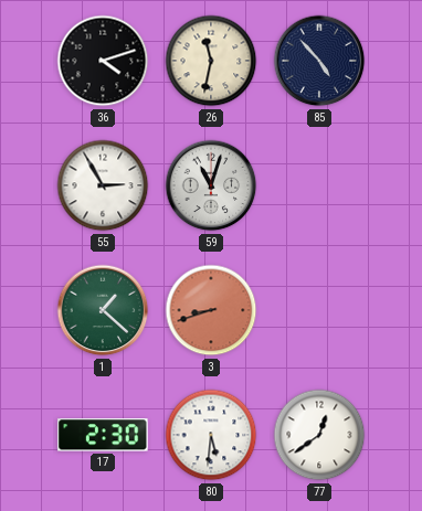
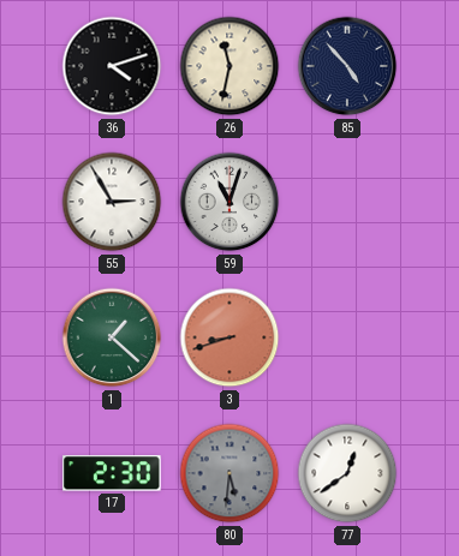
80 dial: white -> grey
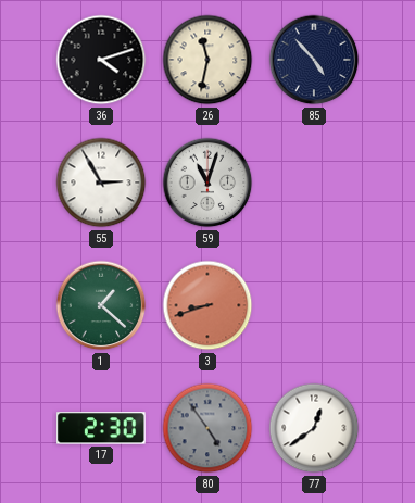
80: 5:31 -> 4:54
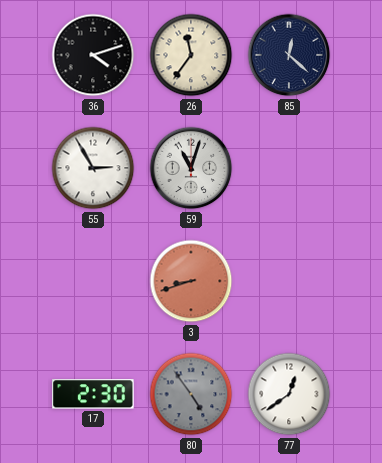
26: 11:32 -> 11:36
85: 4:53 -> 12:22
1: 1:22 -> none
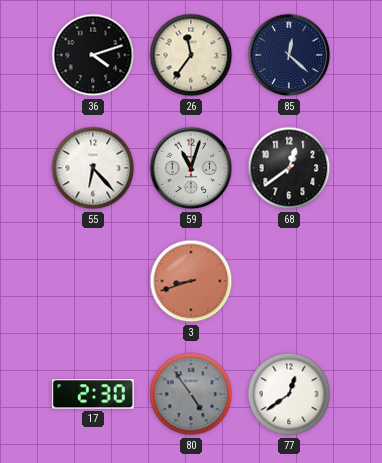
55: 2:55 -> 6:23
68: none -> 12:39
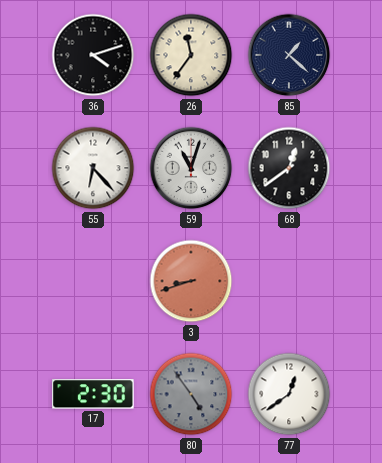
85: 12:22 -> 1:22
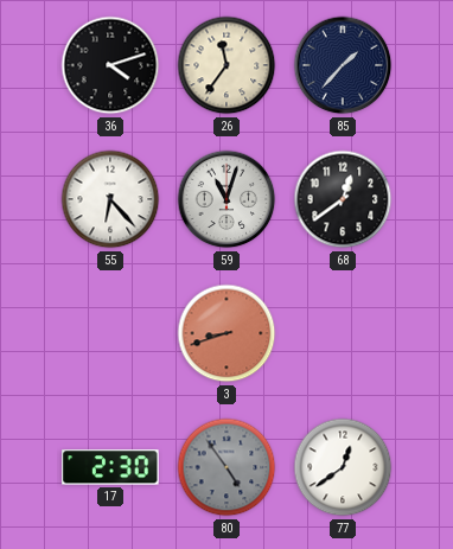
85: 1:22 -> 1:37
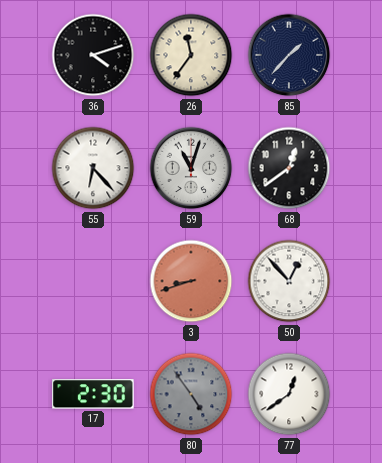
50: none -> 12:53
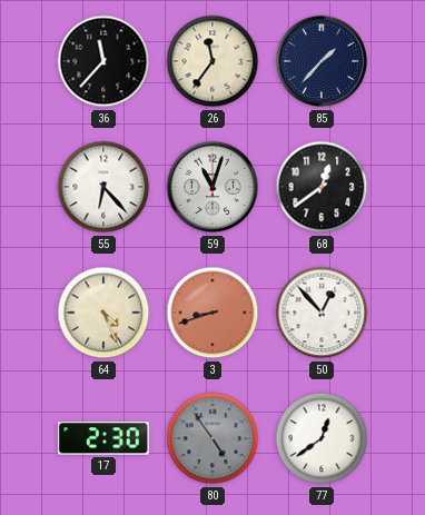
36: 4:12 -> 11:37
64: none -> 4:26
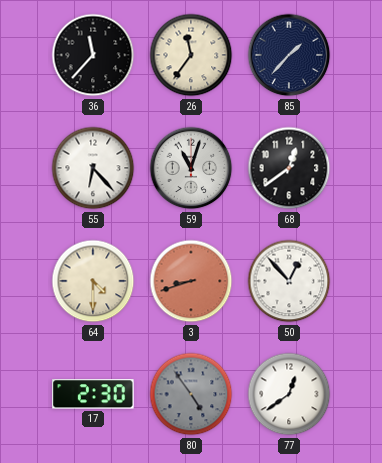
64: 4:26 -> 4:30
